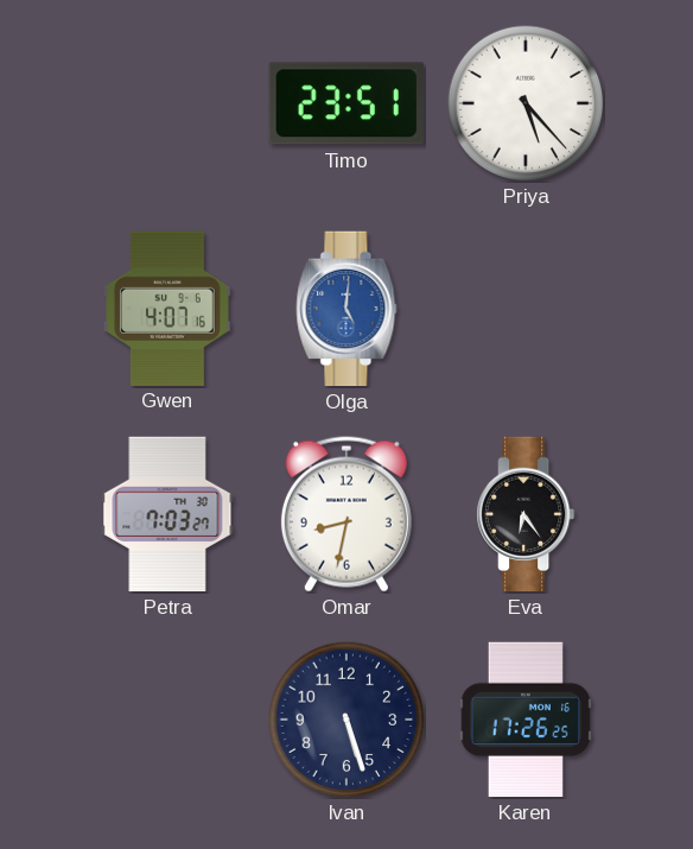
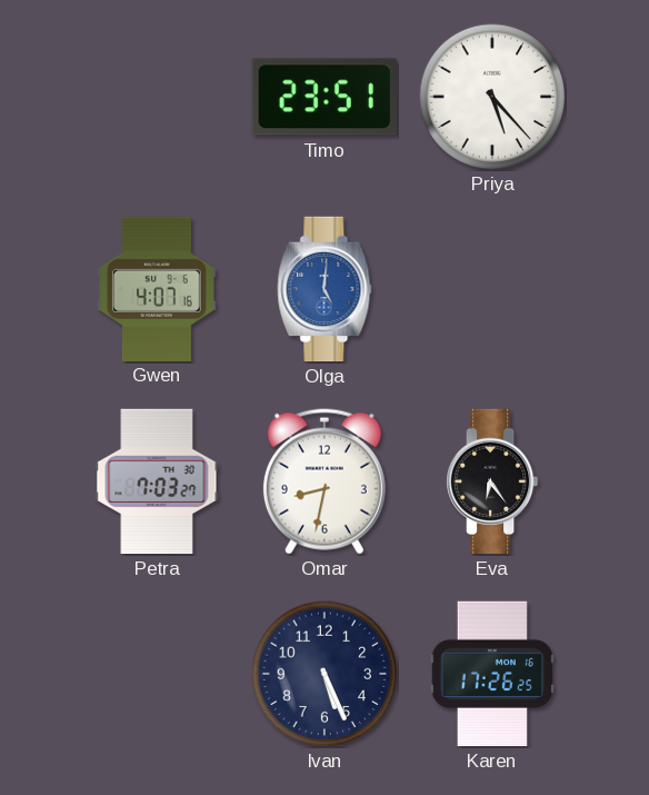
Ivan: 5:27 -> 5:26
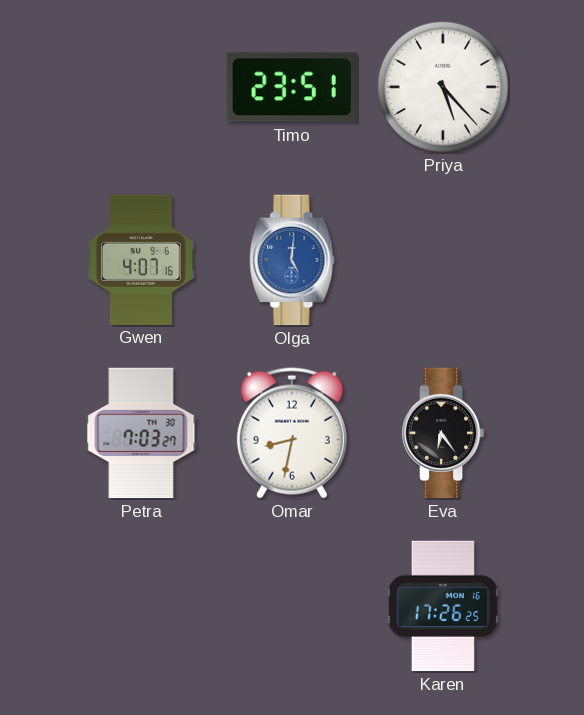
Ivan: 5:26 -> none
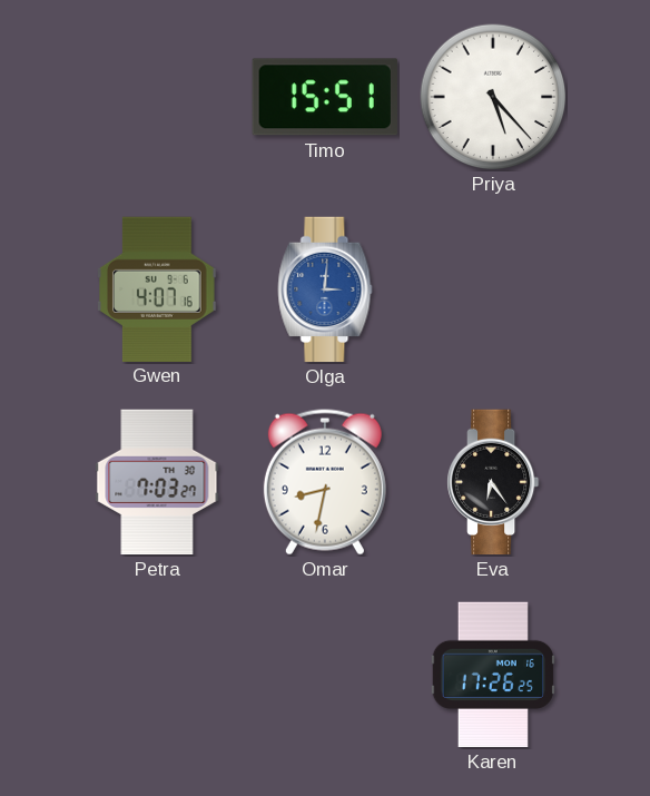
Timo: 23:51 -> 15:51
Olga: 5:01 -> 3:01
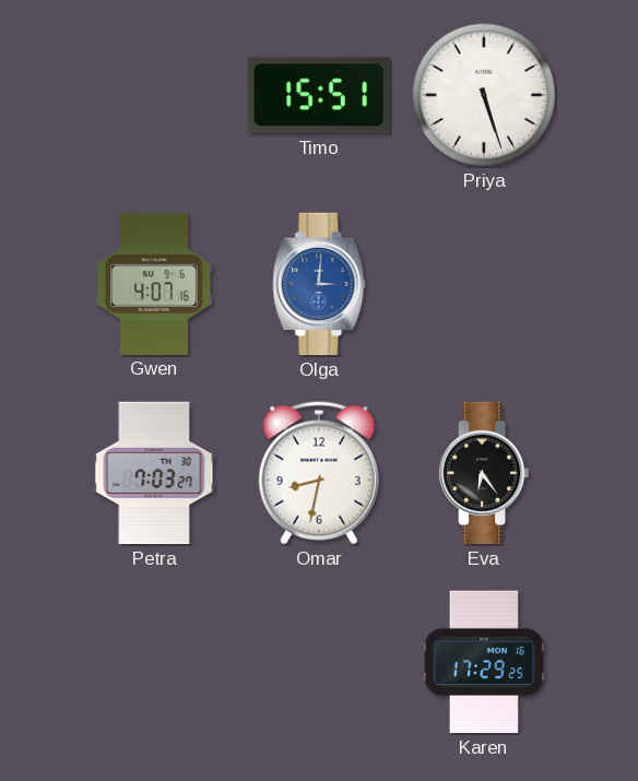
Priya: 5:23 -> 5:27
Karen: 17:26 -> 17:29
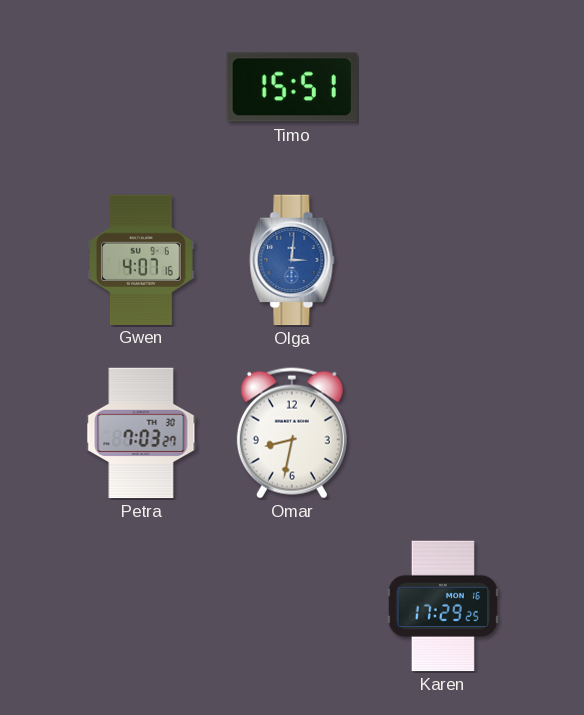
Priya: 5:27 -> none
Eva: 6:24 -> none
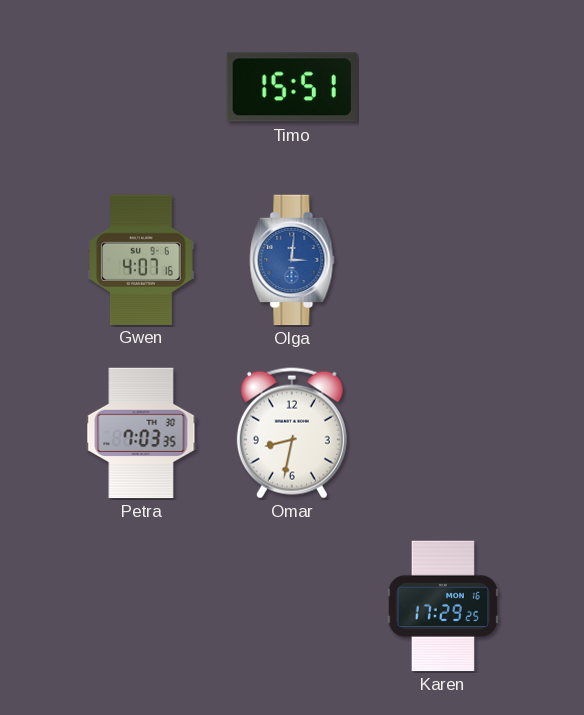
Petra: 7:03:27 -> 7:03:35
